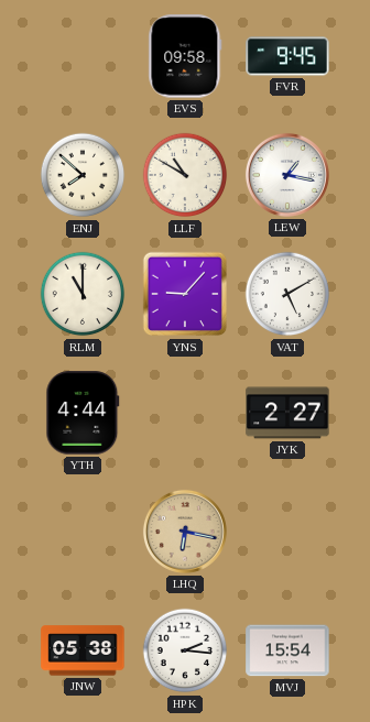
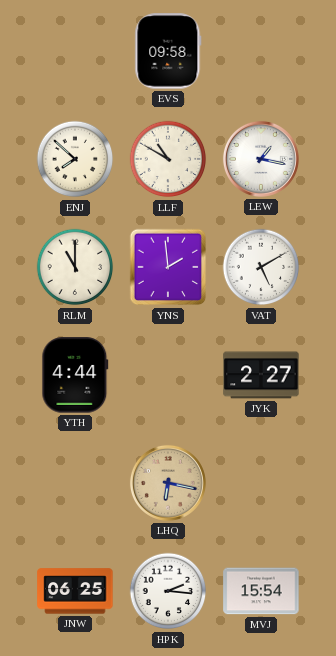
FVR: 9:45 -> none
YNS: 9:07 -> 1:59
JNW: 05:38 -> 06:25
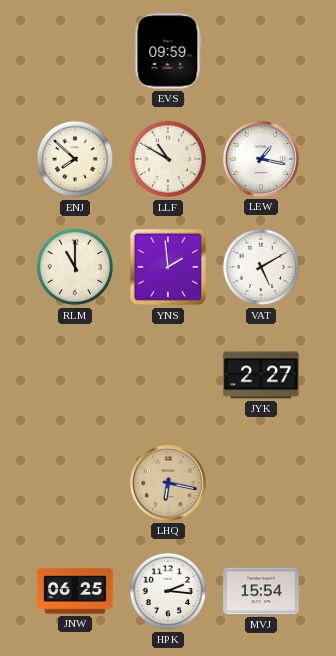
EVS: 09:58 -> 09:59
YTH: 4:44 -> none
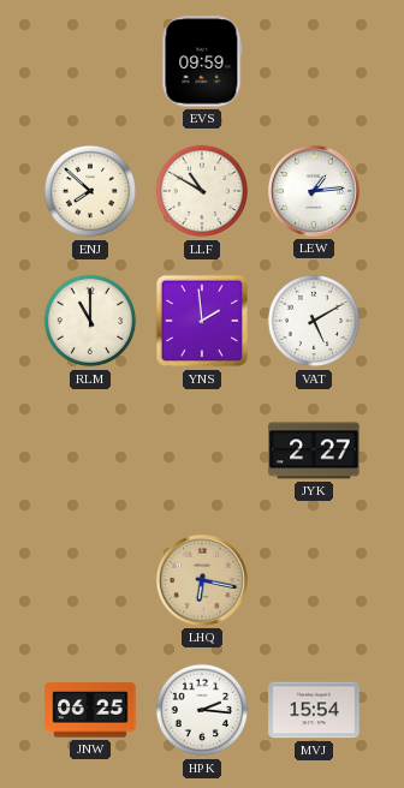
LEW: 1:17 -> 1:14
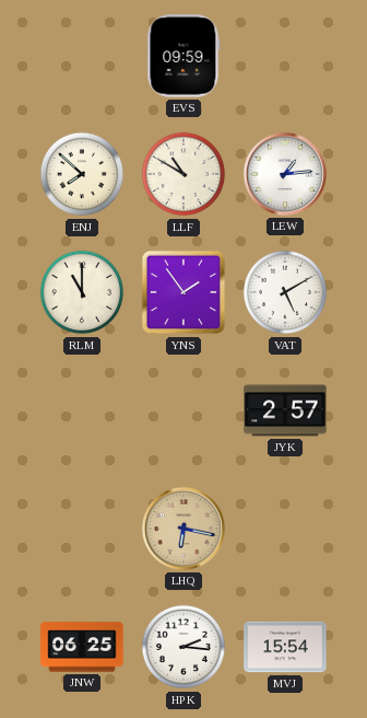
YNS: 1:59 -> 1:54
JYK: 2:27 -> 2:57
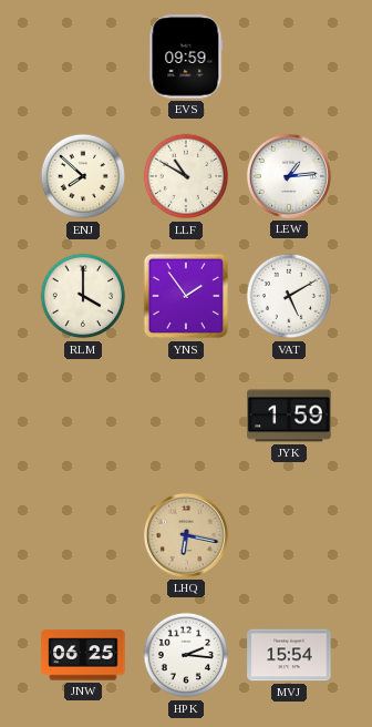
RLM: 11:00 -> 4:00
JYK: 2:57 -> 1:59
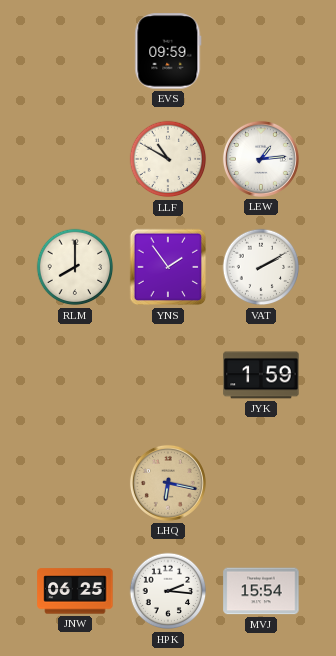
ENJ: 7:52 -> none
RLM: 4:00 -> 8:00
VAT: 5:10 -> 2:10
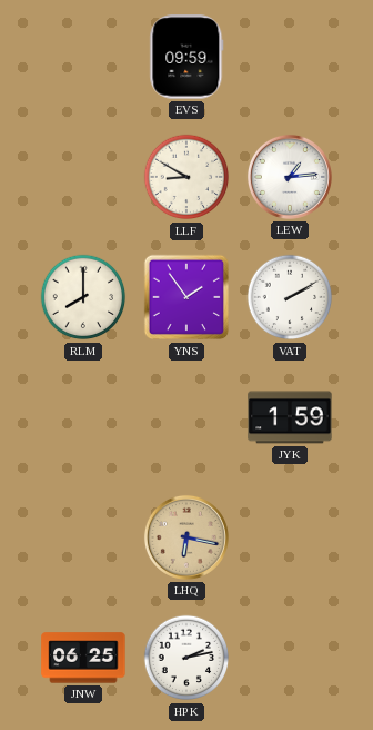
LLF: 10:50 -> 8:50
HPK: 2:16 -> 2:13
MVJ: 15:54 -> none
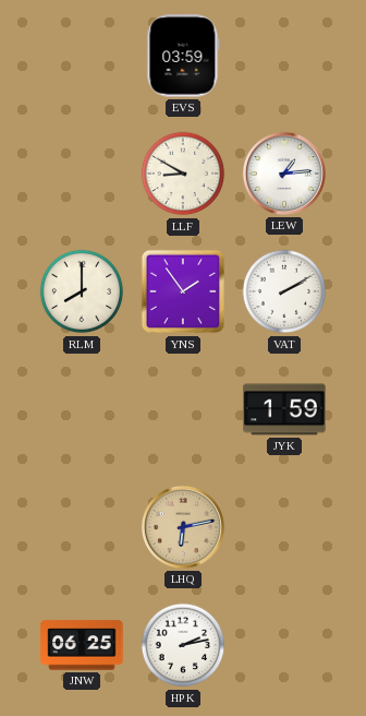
EVS: 09:59 -> 03:59
LHQ: 6:17 -> 6:13
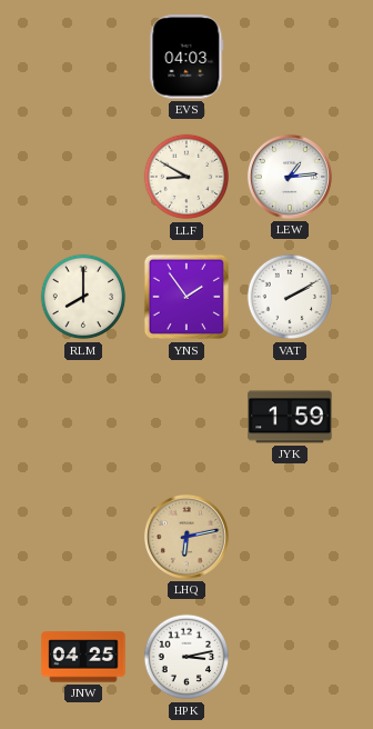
EVS: 03:59 -> 04:03
JNW: 06:25 -> 04:25
HPK: 2:13 -> 3:13
